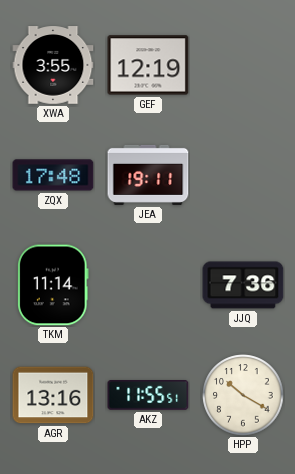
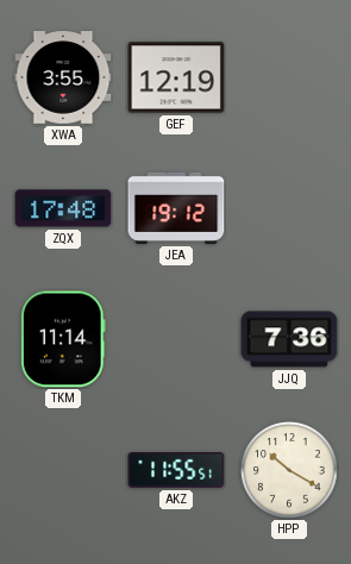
JEA: 19:11 -> 19:12
AGR: 13:16 -> none
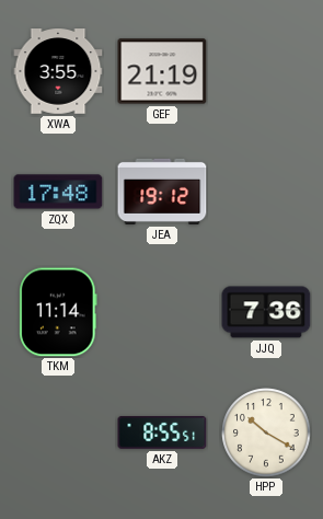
GEF: 12:19 -> 21:19
AKZ: 11:55 -> 8:55
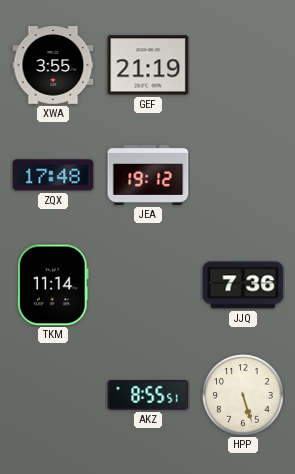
HPP: 10:20 -> 5:27
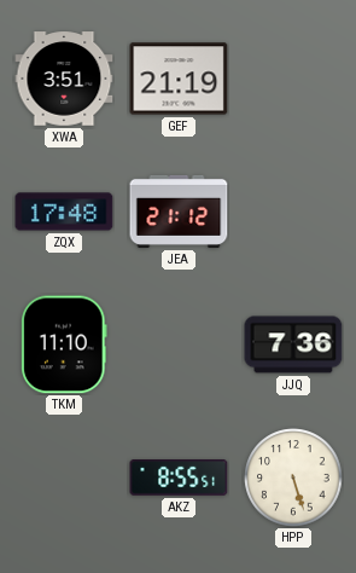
XWA: 3:55 -> 3:51
JEA: 19:12 -> 21:12
TKM: 11:14 -> 11:10
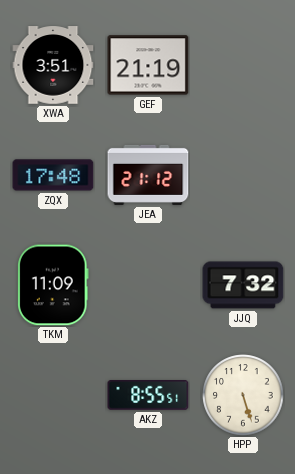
TKM: 11:10 -> 11:09
JJQ: 7:36 -> 7:32
